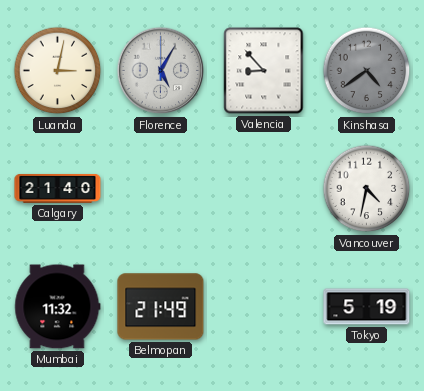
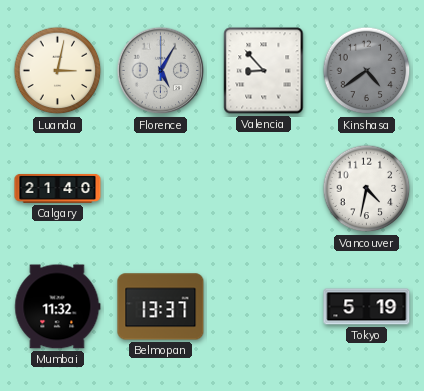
Belmopan: 21:49 -> 13:37
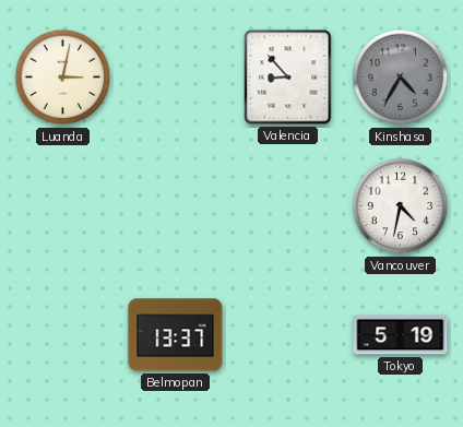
Florence: 5:05 -> none
Kinshasa: 4:39 -> 4:35
Calgary: 21:40 -> none
Mumbai: 11:32 -> none
